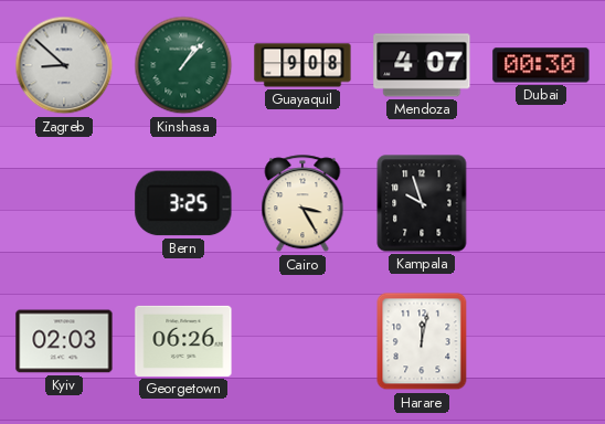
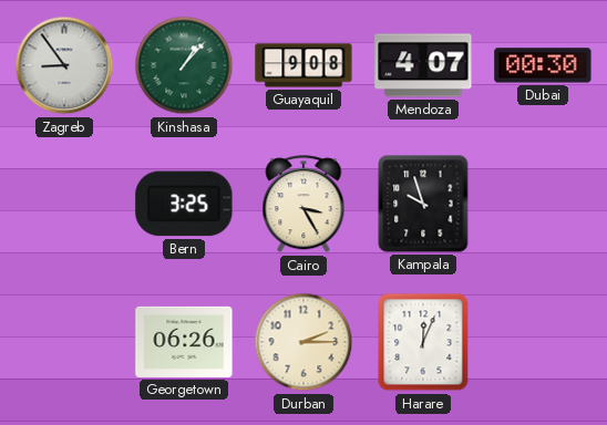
Zagreb: 8:52 -> 8:54
Kyiv: 02:03 -> none
Durban: none -> 2:15
Harare: 12:02 -> 12:04
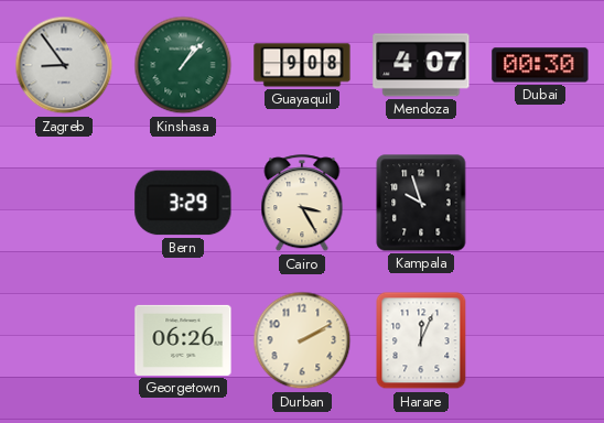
Bern: 3:25 -> 3:29
Durban: 2:15 -> 2:10
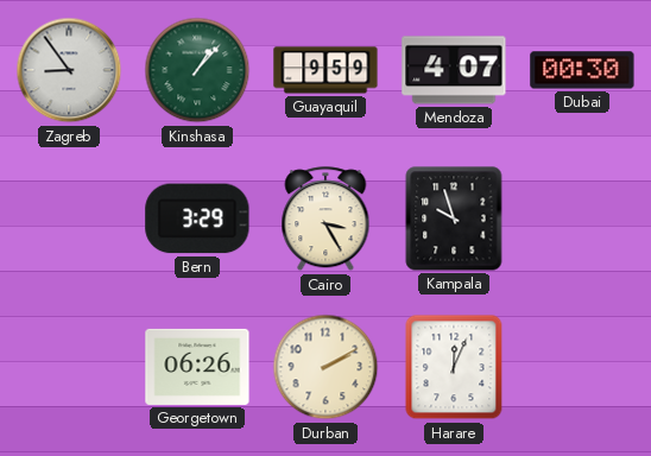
Guayaquil: 9:08 -> 9:59
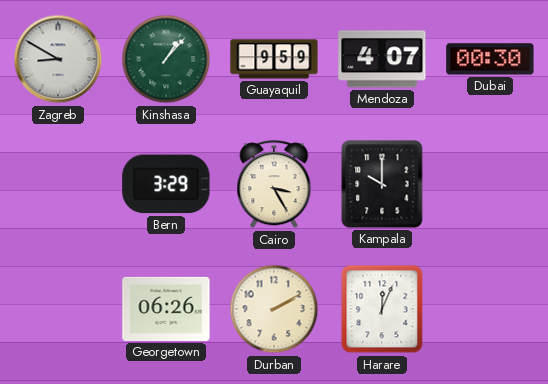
Zagreb: 8:54 -> 8:50
Kampala: 9:57 -> 10:00
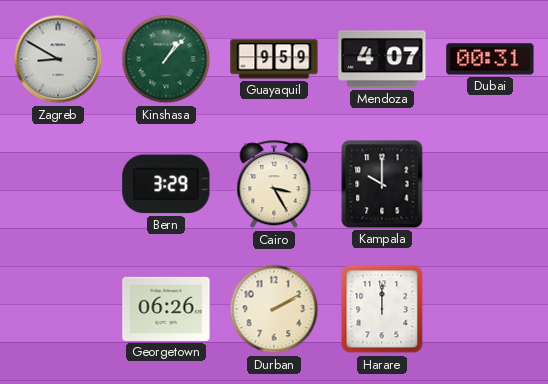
Dubai: 00:30 -> 00:31
Harare: 12:04 -> 12:00
